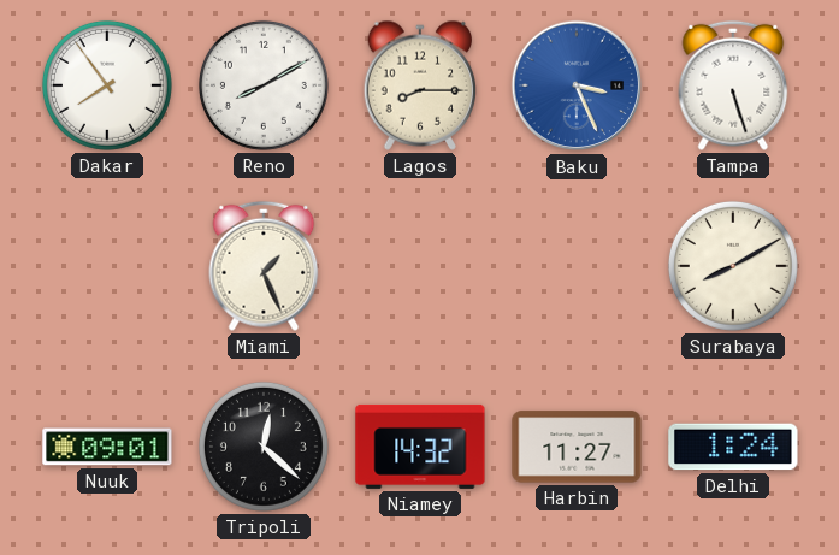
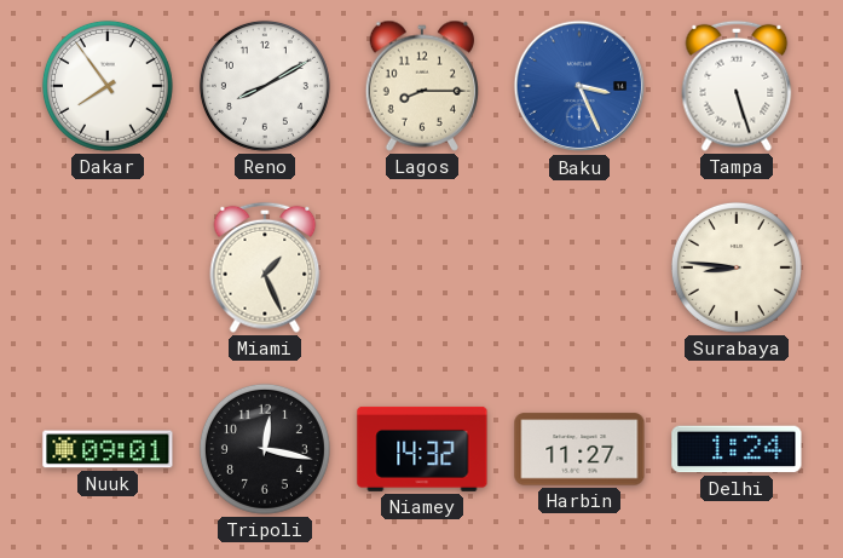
Surabaya: 8:10 -> 8:46
Tripoli: 12:22 -> 12:17
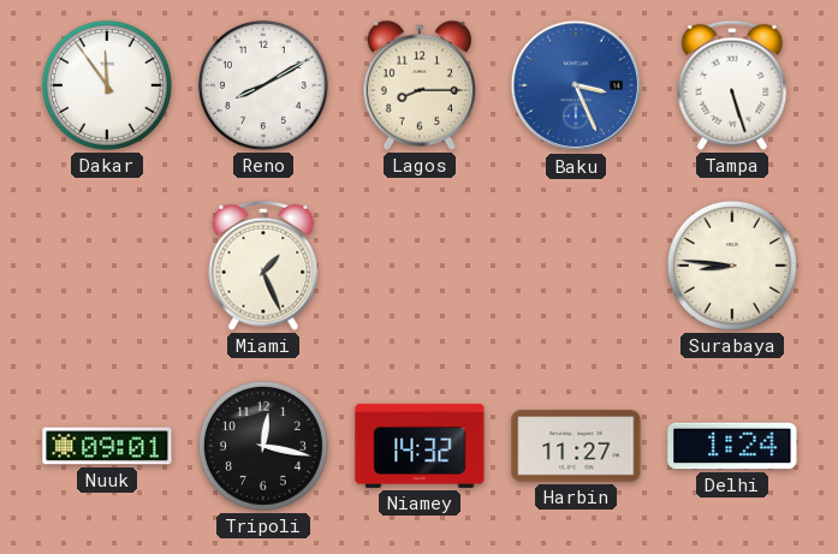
Dakar: 7:54 -> 11:54
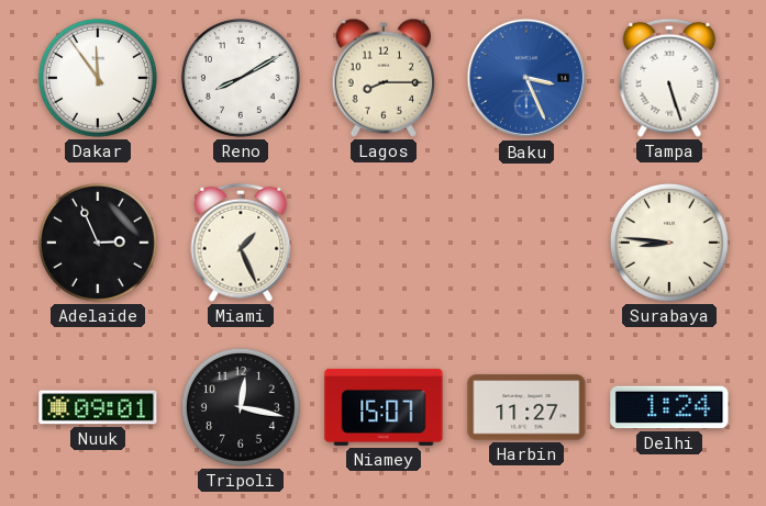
Adelaide: none -> 2:56
Niamey: 14:32 -> 15:07
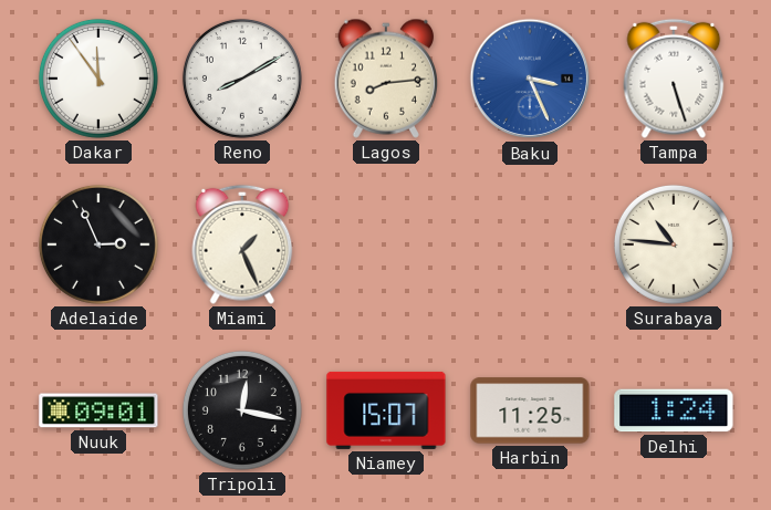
Lagos: 8:15 -> 8:14
Surabaya: 8:46 -> 10:46
Harbin: 11:27 -> 11:25
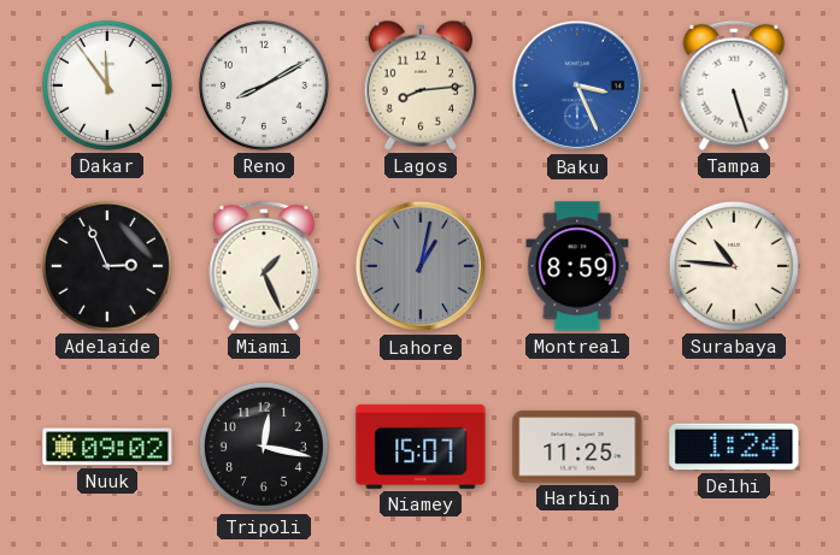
Lahore: none -> 1:02
Montreal: none -> 8:59
Nuuk: 09:01 -> 09:02
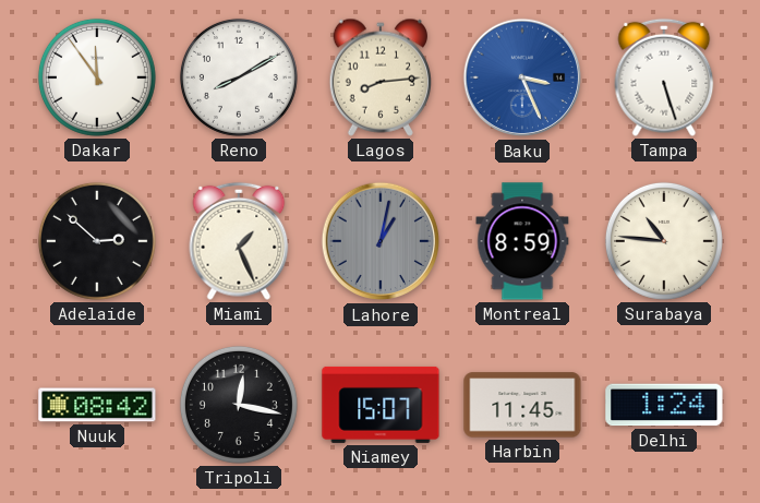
Adelaide: 2:56 -> 2:52
Nuuk: 09:02 -> 08:42
Harbin: 11:25 -> 11:45
